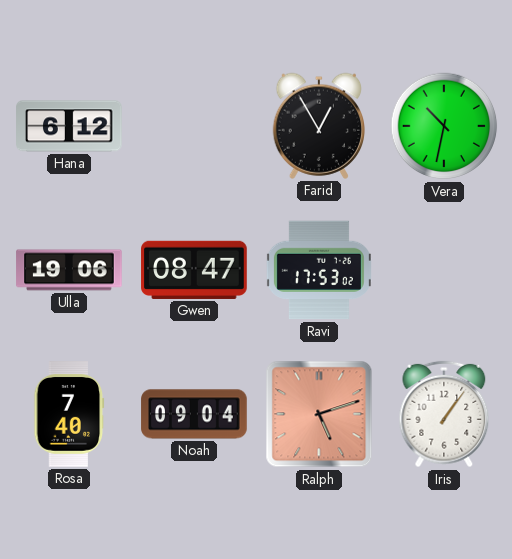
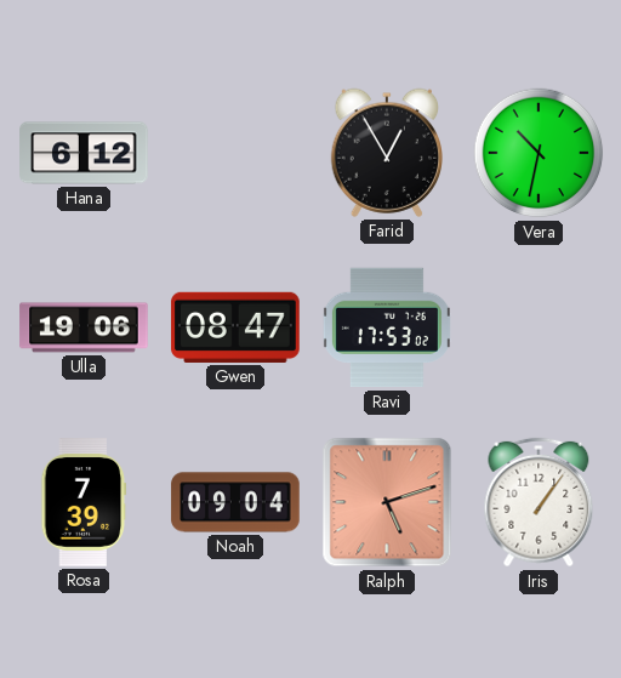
Rosa: 7:40 -> 7:39
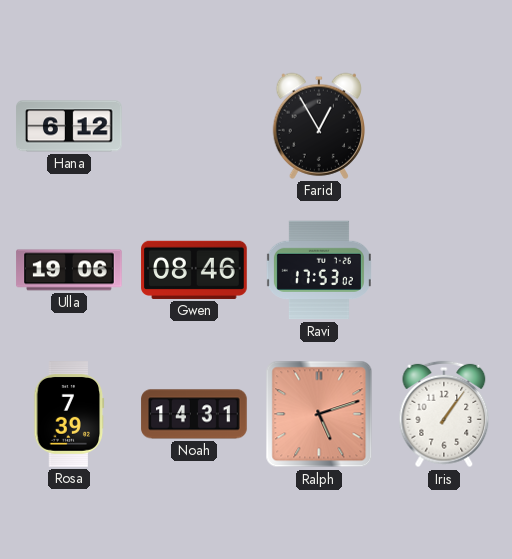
Vera: 10:32 -> none
Gwen: 08:47 -> 08:46
Noah: 09:04 -> 14:31
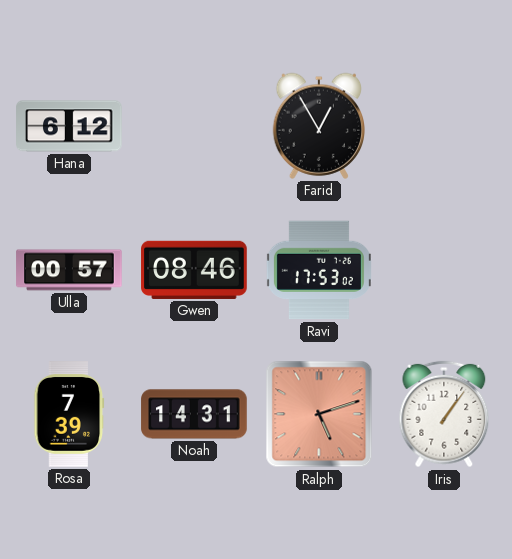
Ulla: 19:06 -> 00:57
